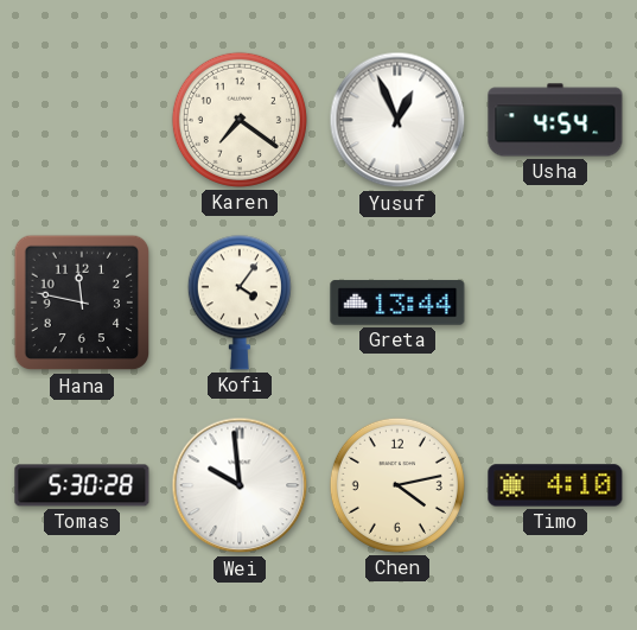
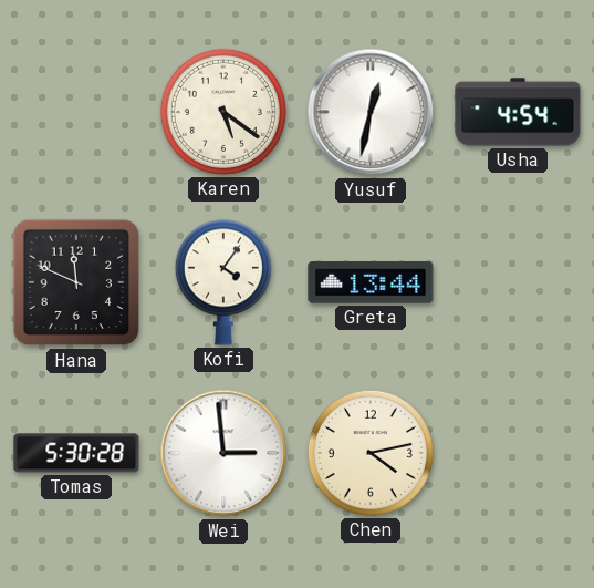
Karen: 7:21 -> 5:21
Yusuf: 12:56 -> 12:32
Hana: 11:47 -> 11:49
Wei: 9:59 -> 2:59
Timo: 4:10 -> none
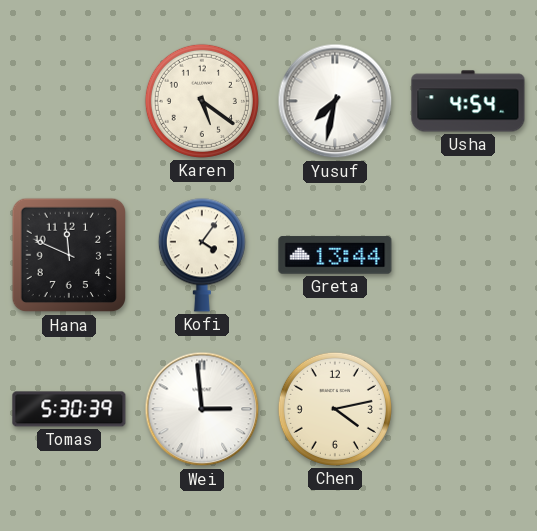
Yusuf: 12:32 -> 7:32
Tomas: 5:30:28 -> 5:30:39
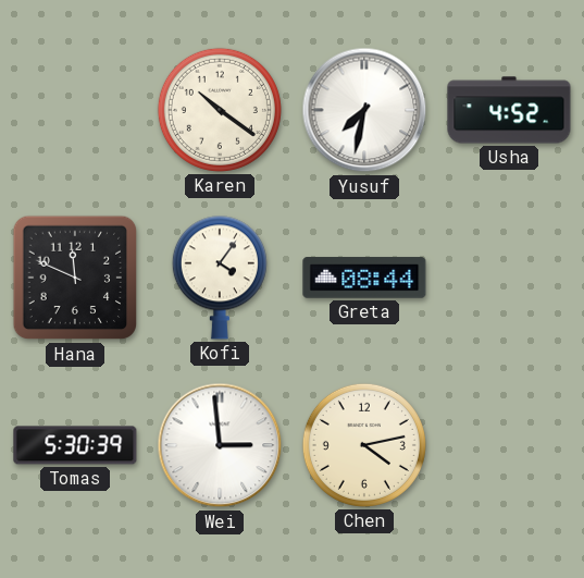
Karen: 5:21 -> 10:21
Usha: 4:54 -> 4:52
Greta: 13:44 -> 08:44
